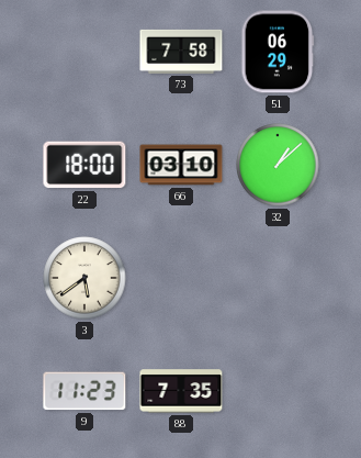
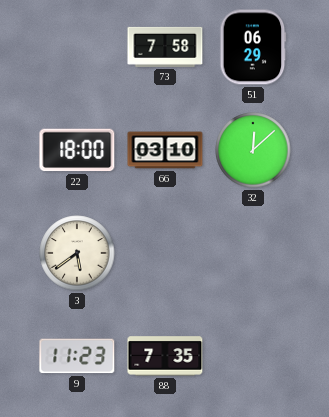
32: 1:08 -> 12:08
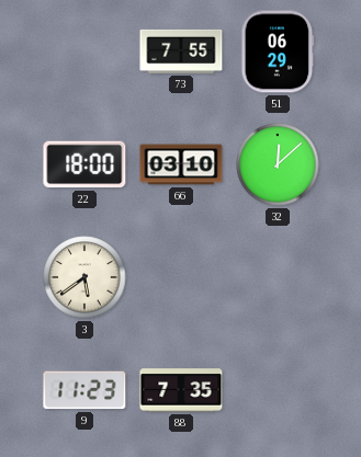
73: 7:58 -> 7:55
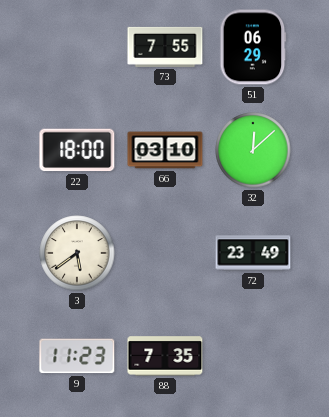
72: none -> 23:49
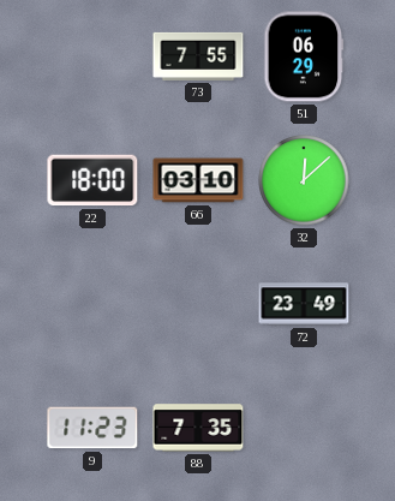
3: 5:39 -> none
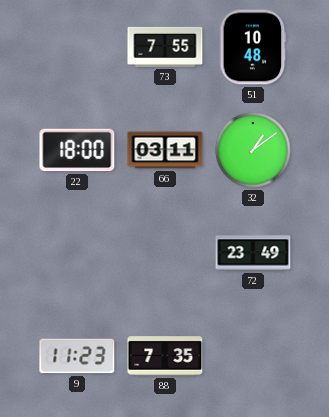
51: 06:29 -> 10:48
66: 03:10 -> 03:11
32: 12:08 -> 1:09
